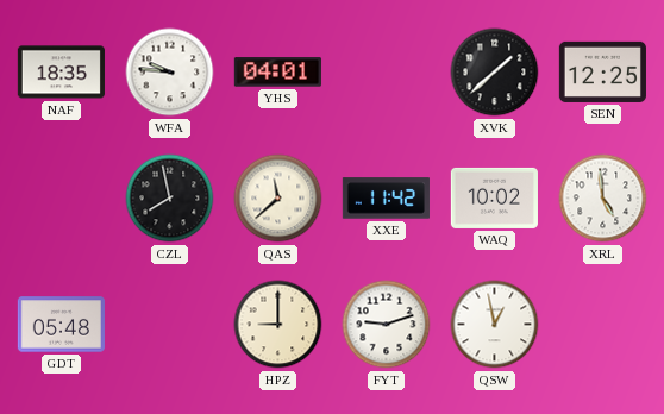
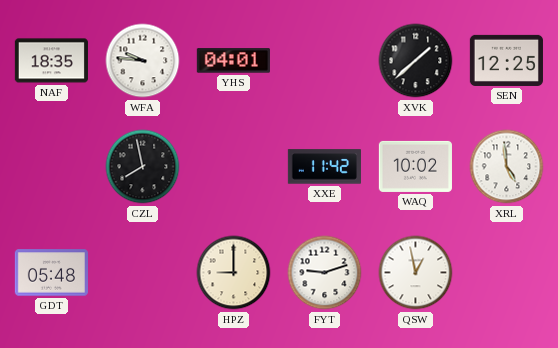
QAS: 11:38 -> none
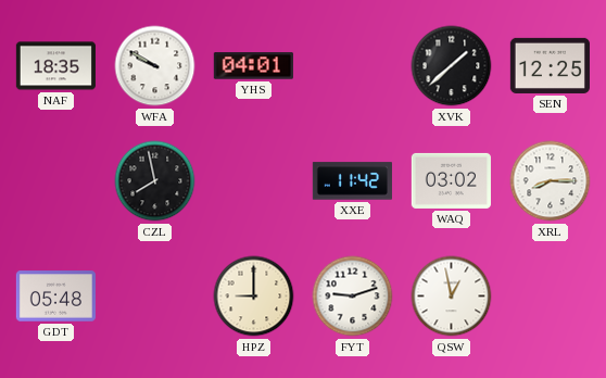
WFA: 9:46 -> 9:50
WAQ: 10:02 -> 03:02
XRL: 4:59 -> 8:15
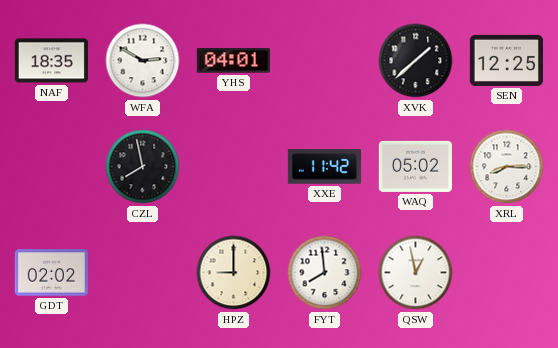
WFA: 9:50 -> 2:50
WAQ: 03:02 -> 05:02
GDT: 05:48 -> 02:02
FYT: 9:12 -> 7:59
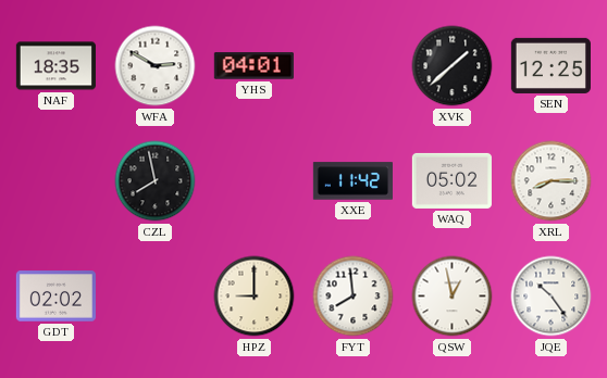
JQE: none -> 10:24
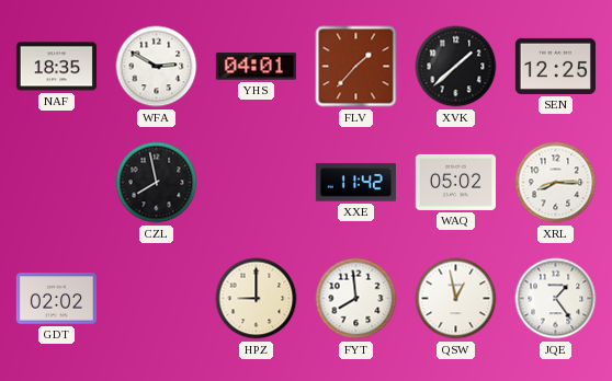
FLV: none -> 1:37
JQE: 10:24 -> 1:24
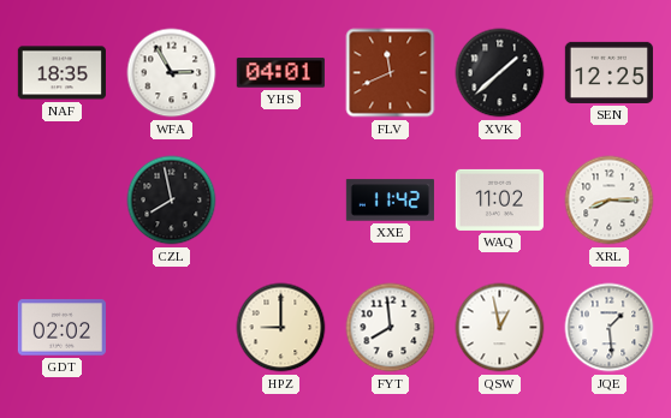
WFA: 2:50 -> 2:55
FLV: 1:37 -> 11:41
WAQ: 05:02 -> 11:02
JQE: 1:24 -> 1:29
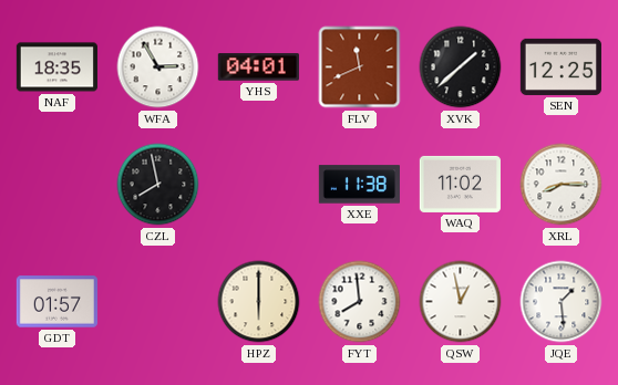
XXE: 11:42 -> 11:38
GDT: 02:02 -> 01:57
HPZ: 9:00 -> 6:00
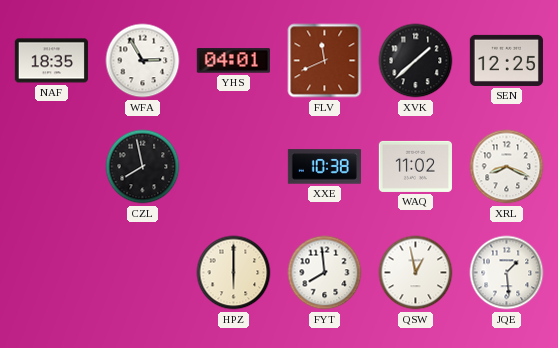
XXE: 11:38 -> 10:38
XRL: 8:15 -> 8:19
GDT: 01:57 -> none
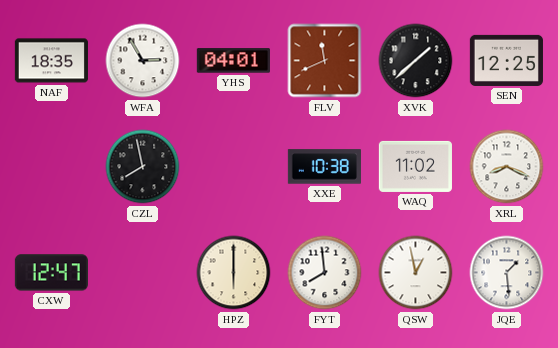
CXW: none -> 12:47
